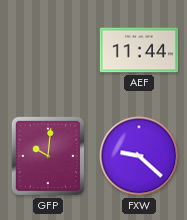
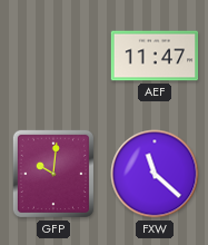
AEF: 11:44 -> 11:47
FXW: 9:22 -> 11:22
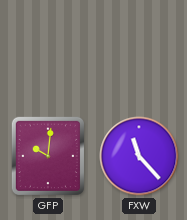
AEF: 11:47 -> none
FXW: 11:22 -> 11:23
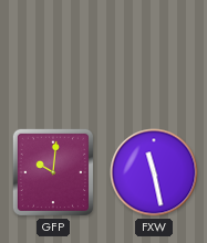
FXW: 11:23 -> 11:28
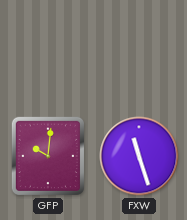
FXW: 11:28 -> 11:27
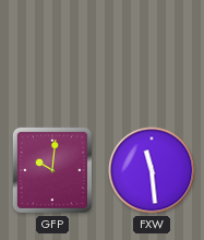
FXW: 11:27 -> 11:29
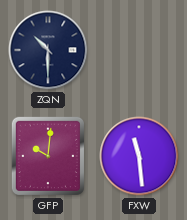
ZQN: none -> 10:30
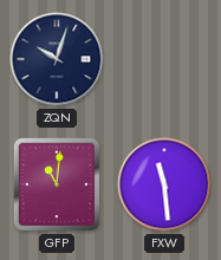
ZQN: 10:30 -> 10:03
GFP: 10:01 -> 11:01
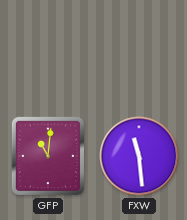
ZQN: 10:03 -> none
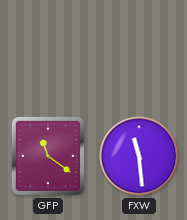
GFP: 11:01 -> 11:21
